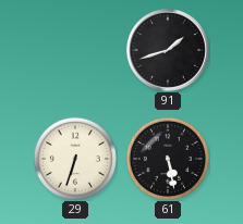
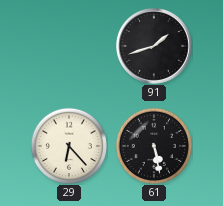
29: 6:33 -> 6:23
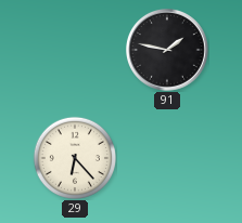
91: 1:42 -> 1:47
61: 5:28 -> none
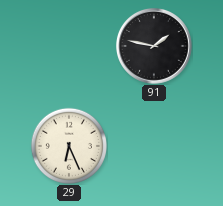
29: 6:23 -> 6:26
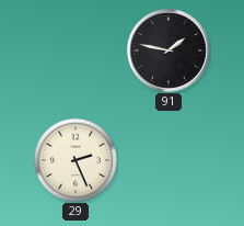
29: 6:26 -> 2:26
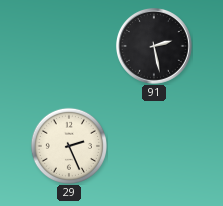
91: 1:47 -> 2:28
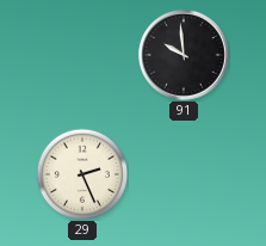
91: 2:28 -> 9:59
